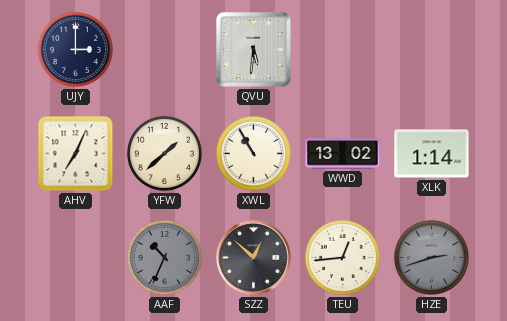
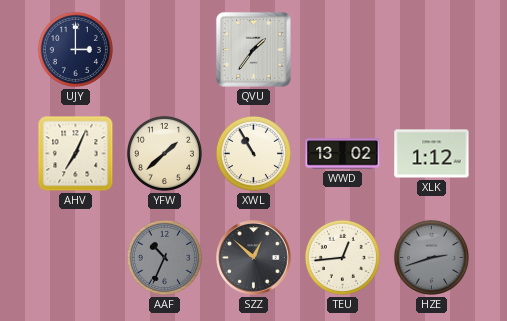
QVU: 5:31 -> 1:36
XLK: 1:14 -> 1:12
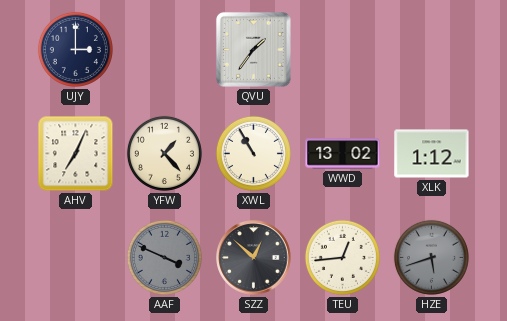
YFW: 1:38 -> 1:23
AAF: 10:34 -> 3:49
HZE: 2:42 -> 5:42
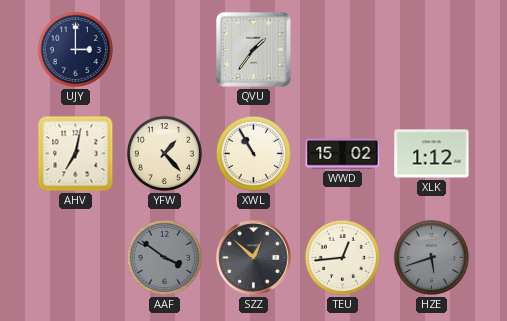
AHV: 7:04 -> 7:02
WWD: 13:02 -> 15:02
AAF: 3:49 -> 3:51
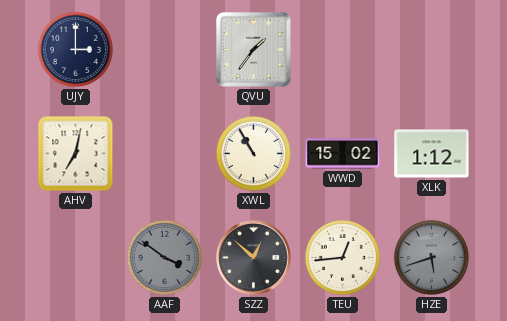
YFW: 1:23 -> none
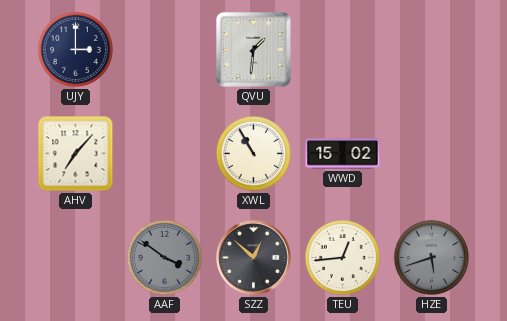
QVU: 1:36 -> 1:31
AHV: 7:02 -> 7:07
XLK: 1:12 -> none
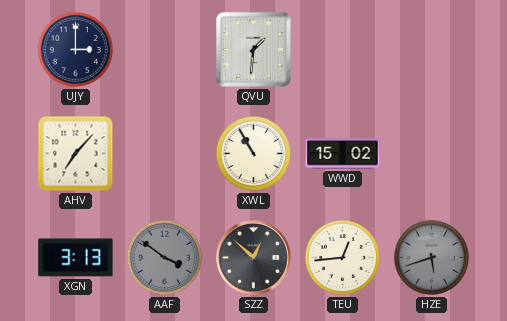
XGN: none -> 3:13
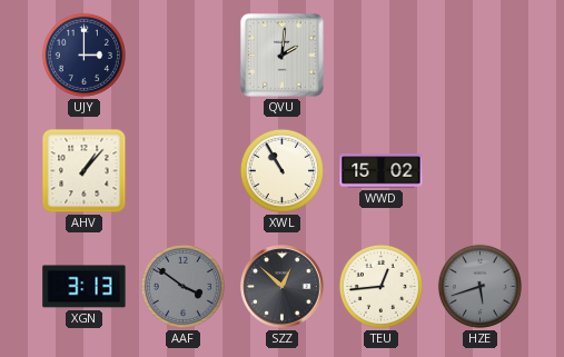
QVU: 1:31 -> 2:01
AHV: 7:07 -> 1:07
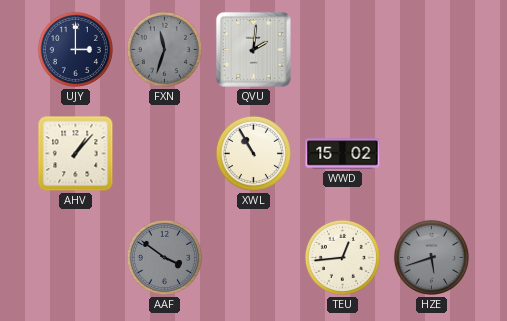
FXN: none -> 11:33
XGN: 3:13 -> none
SZZ: 12:52 -> none
